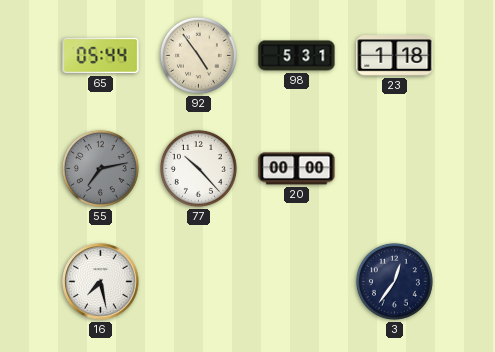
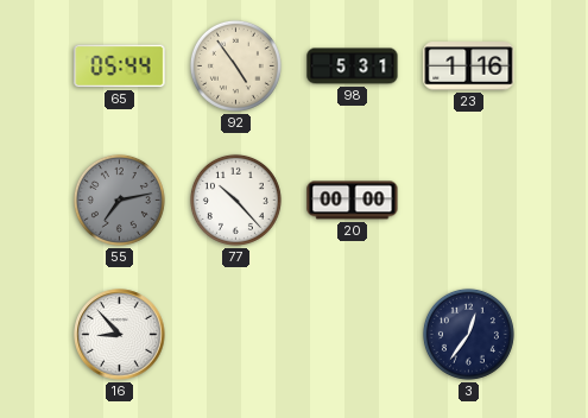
23: 1:18 -> 1:16
16: 7:28 -> 8:53
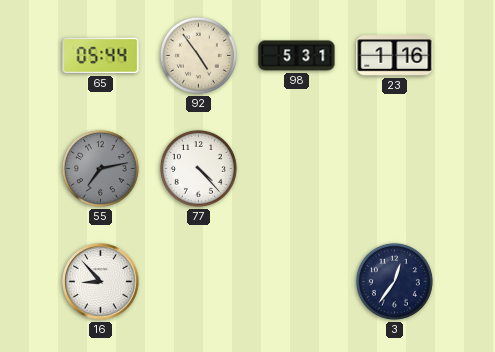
77: 10:23 -> 4:23
20: 00:00 -> none
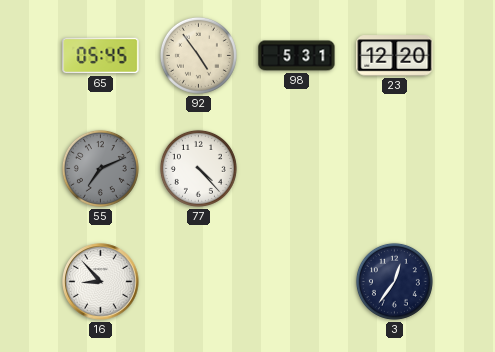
65: 05:44 -> 05:45
23: 1:16 -> 12:20
55: 7:13 -> 7:11
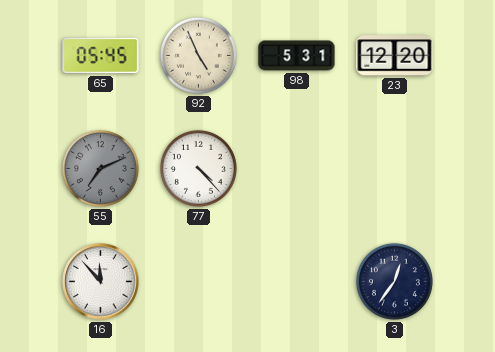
92: 4:54 -> 4:56
16: 8:53 -> 11:53
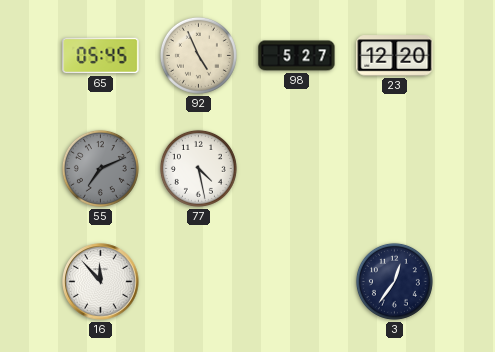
98: 5:31 -> 5:27
77: 4:23 -> 4:28
